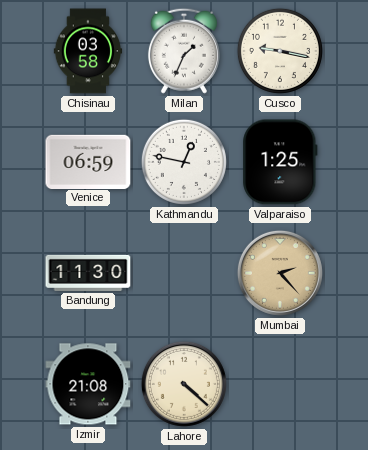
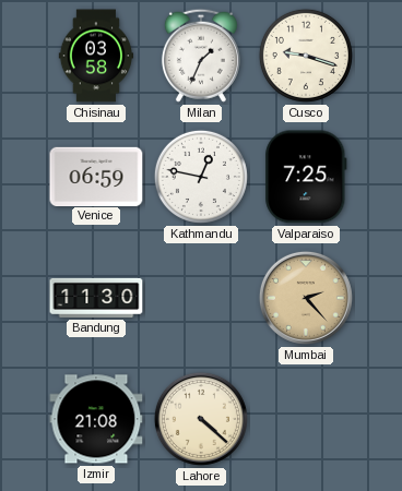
Cusco: 9:17 -> 9:18
Valparaiso: 1:25 -> 7:25
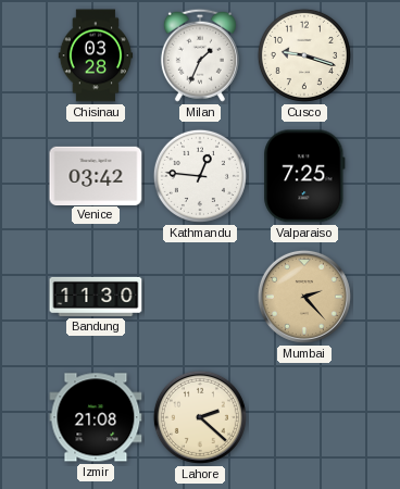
Chisinau: 03:58 -> 03:28
Venice: 06:59 -> 03:42
Kathmandu: 12:47 -> 12:46
Lahore: 4:22 -> 2:22
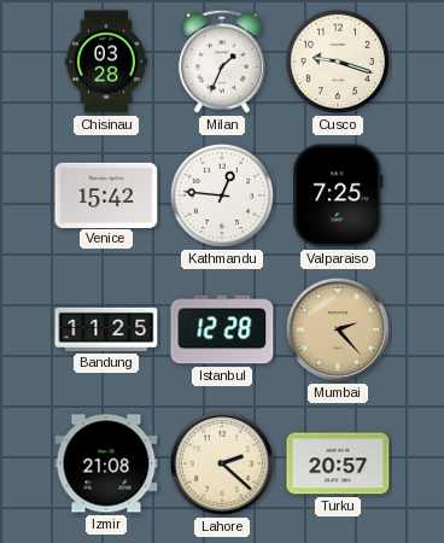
Venice: 03:42 -> 15:42
Bandung: 11:30 -> 11:25
Istanbul: none -> 12:28
Turku: none -> 20:57
